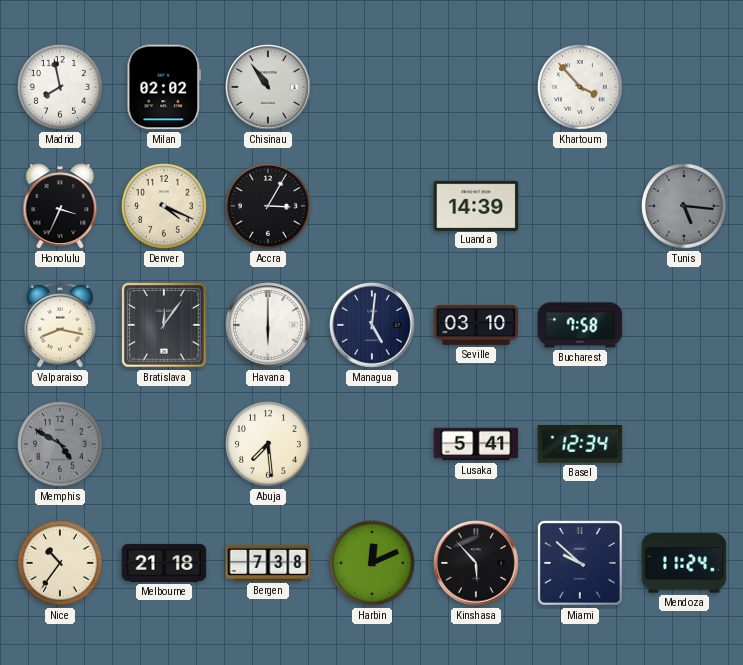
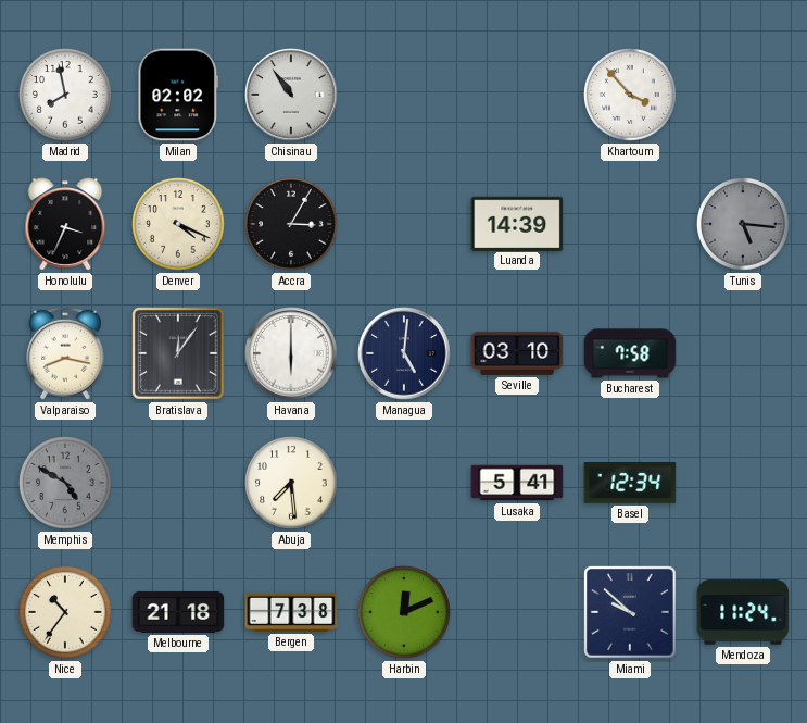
Kinshasa: 5:53 -> none
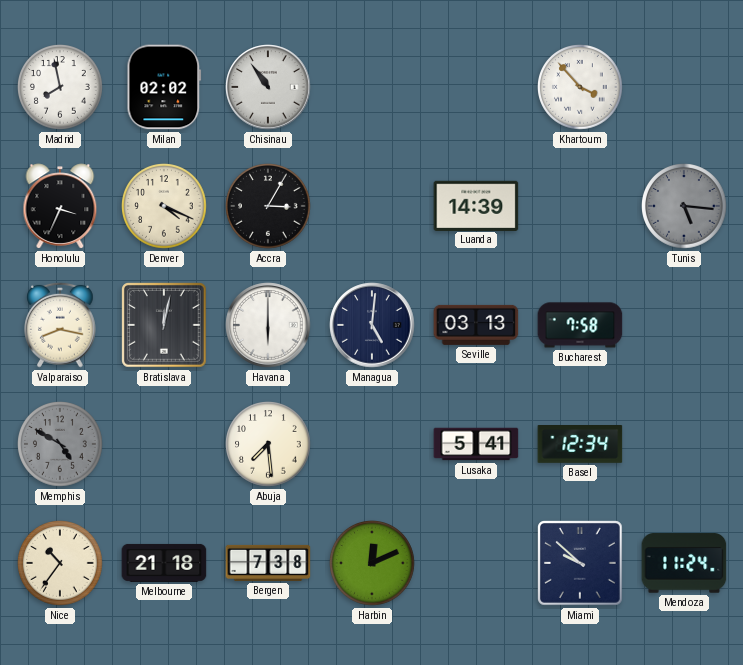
Bratislava: 12:06 -> 12:02
Seville: 03:10 -> 03:13
